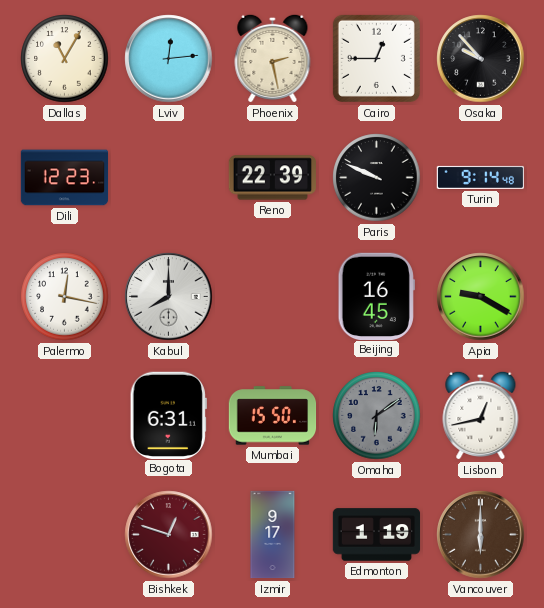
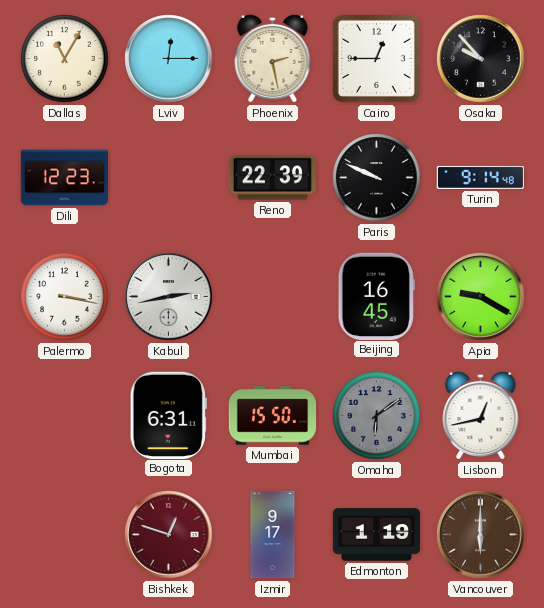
Lviv: 12:14 -> 12:15
Palermo: 12:17 -> 3:17
Kabul: 8:00 -> 2:43
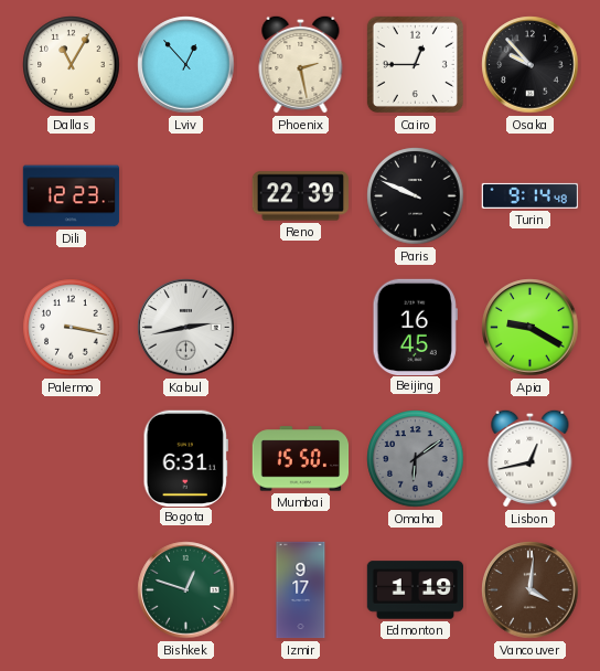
Lviv: 12:15 -> 12:53
Bishkek dial: burgundy -> green
Vancouver: 6:00 -> 4:01
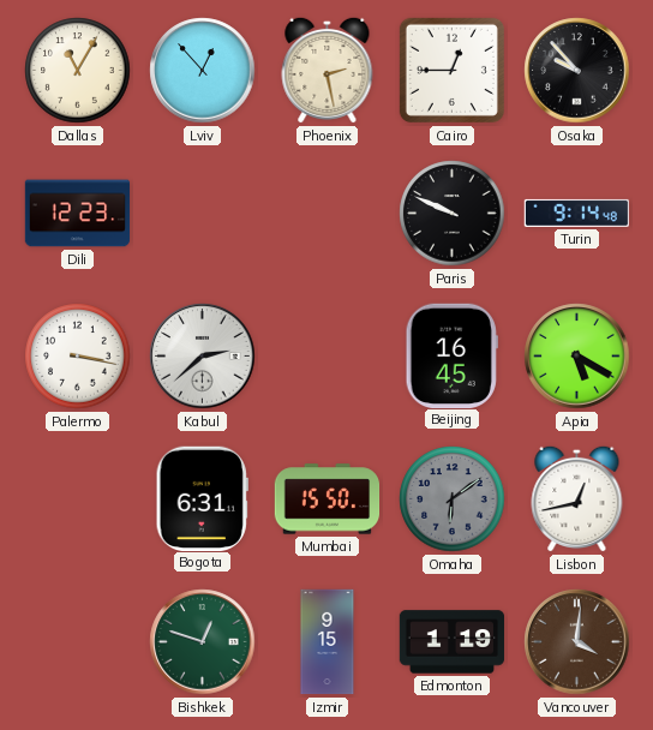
Reno: 22:39 -> none
Kabul: 2:43 -> 2:38
Apia: 9:20 -> 5:20
Izmir: 9:17 -> 9:15
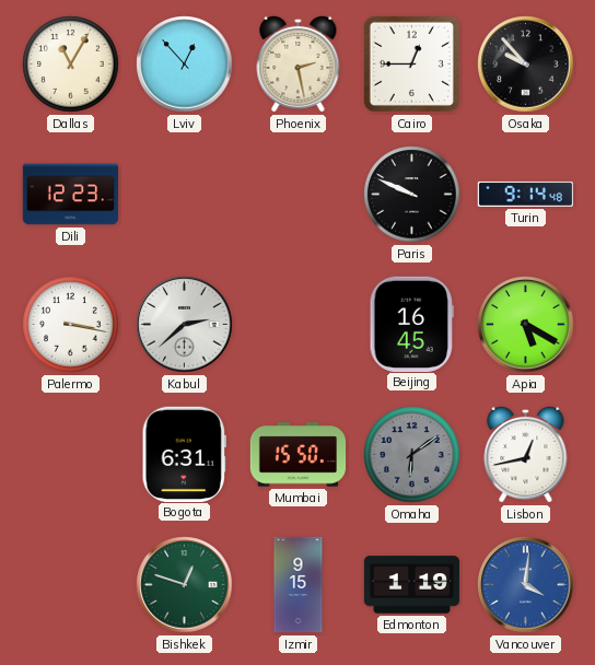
Vancouver dial: brown -> blue
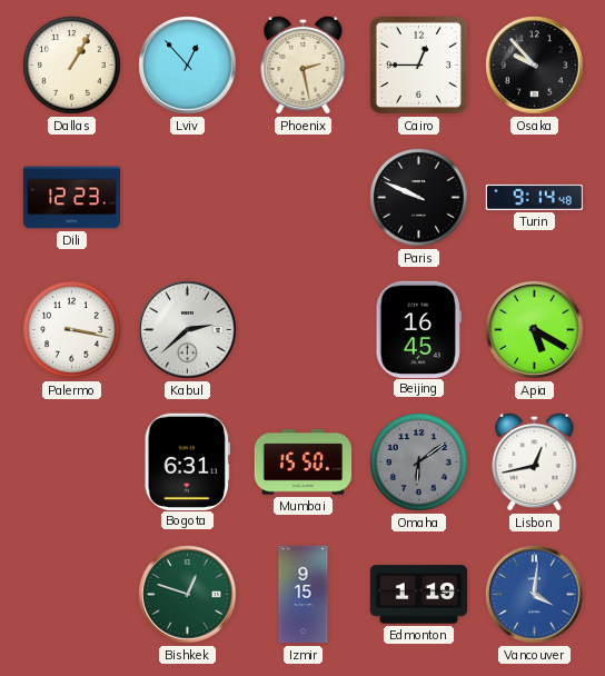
Dallas: 11:05 -> 1:05
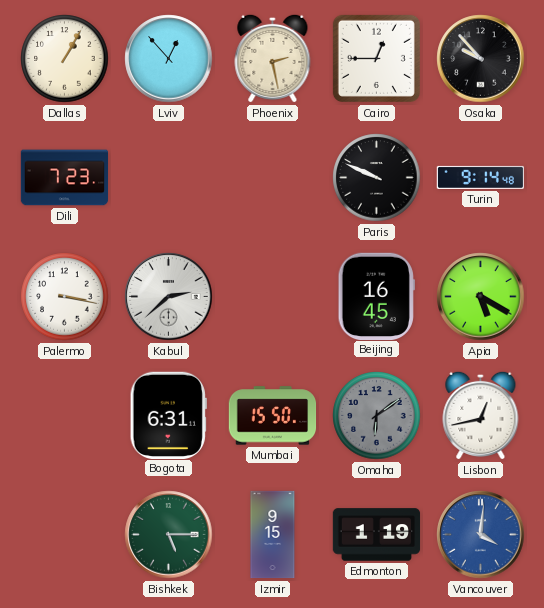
Dili: 12:23 -> 7:23
Bishkek: 12:48 -> 5:15
